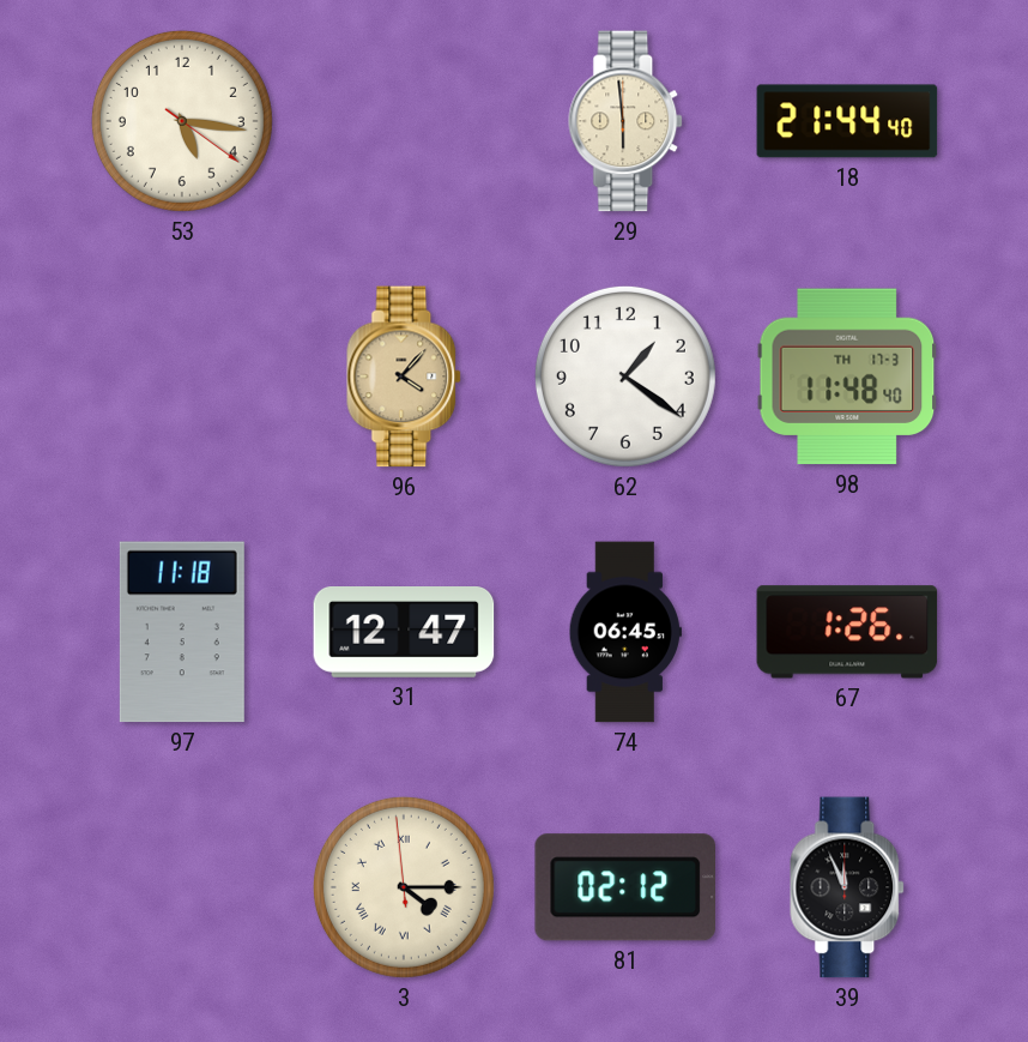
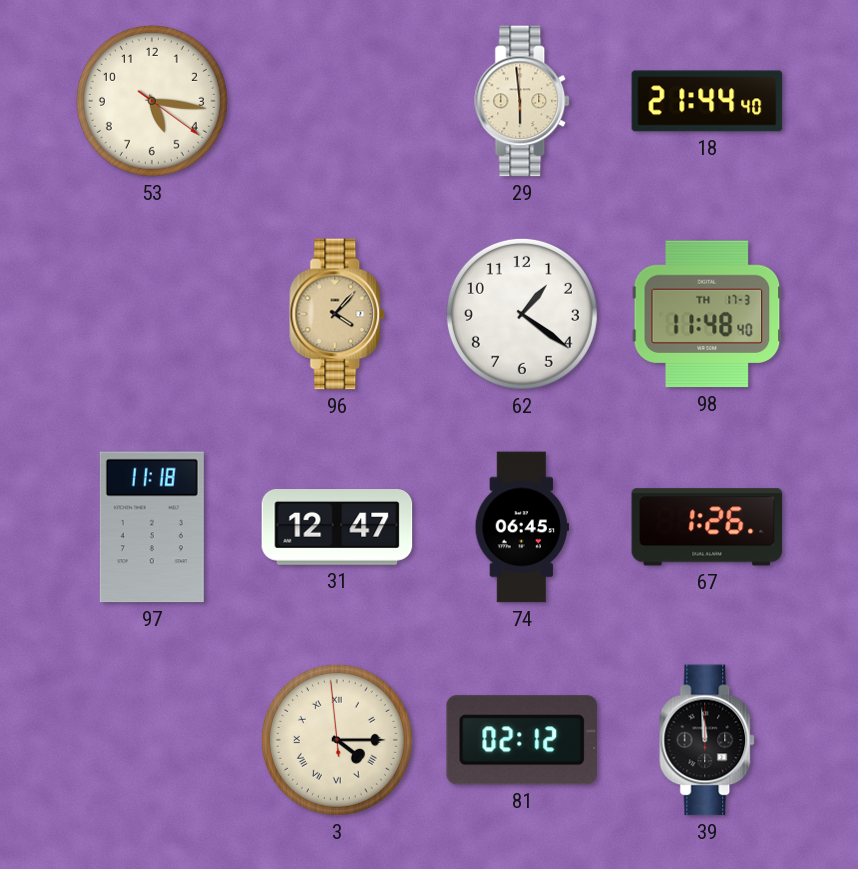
39: 11:56 -> 11:59
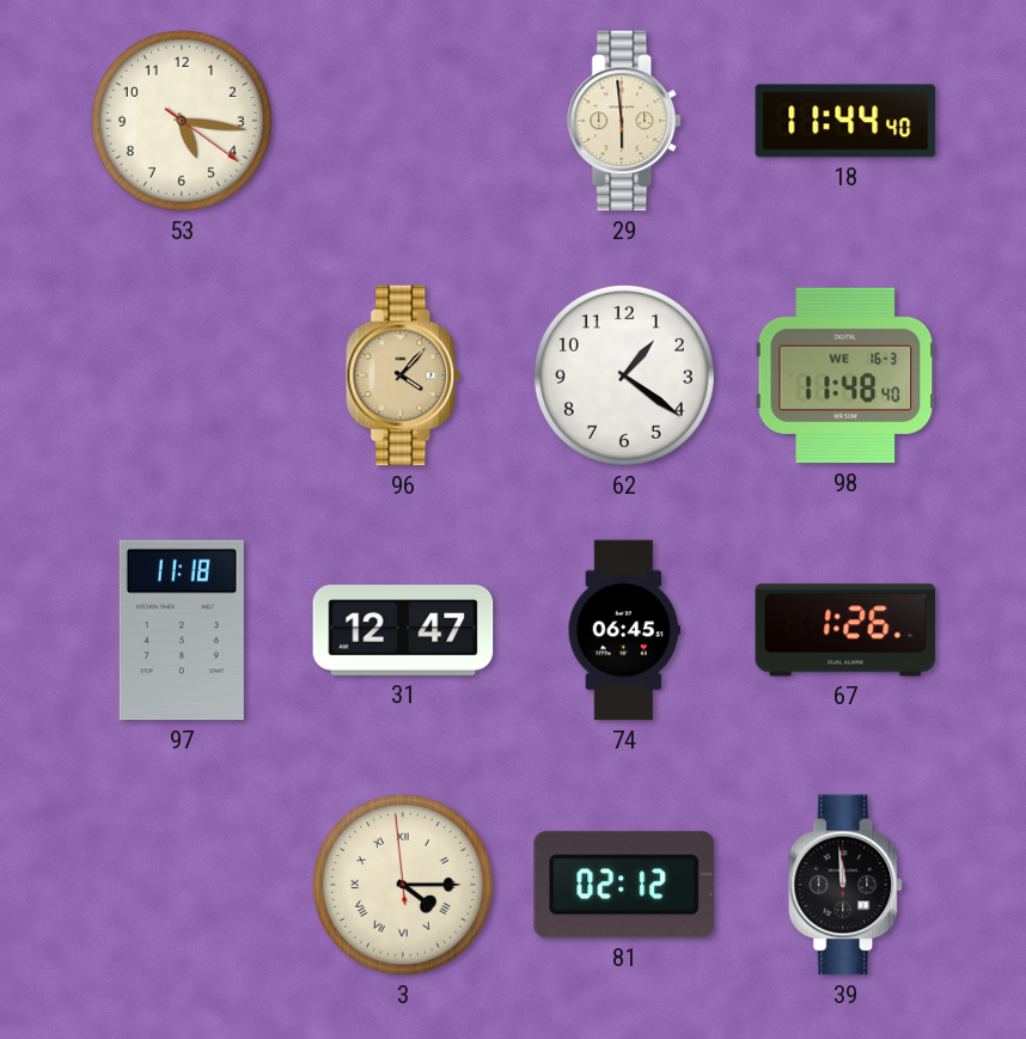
18: 21:44 -> 11:44
98 date: TH 17-3 -> WE 16-3
